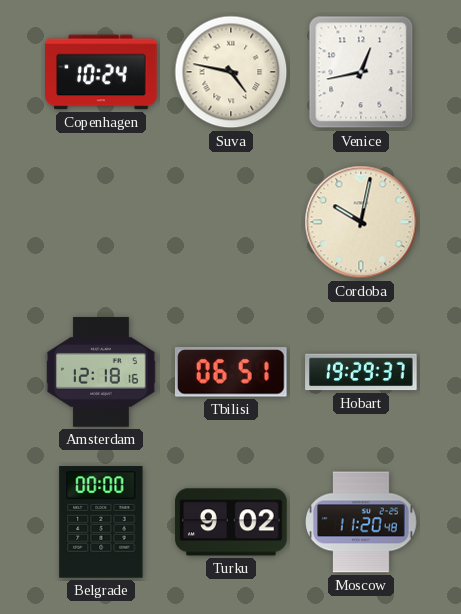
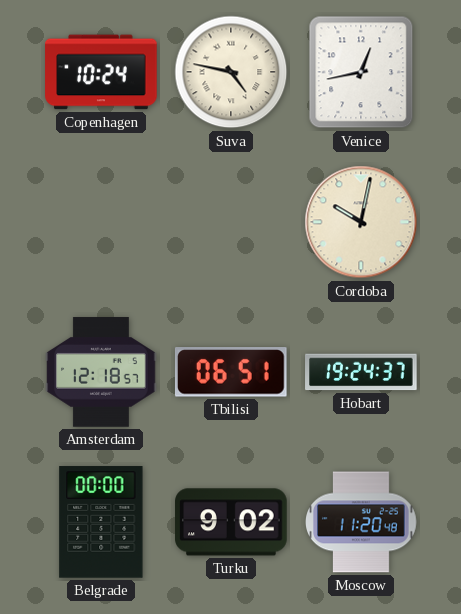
Amsterdam: 12:18:16 -> 12:18:57
Hobart: 19:29 -> 19:24
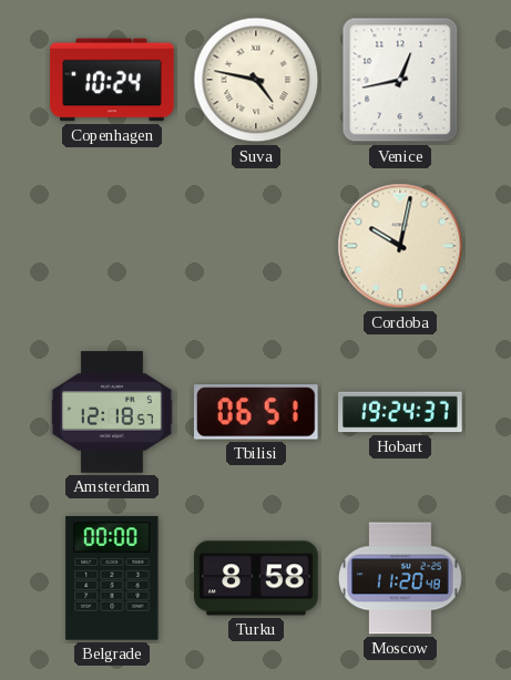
Turku: 9:02 -> 8:58
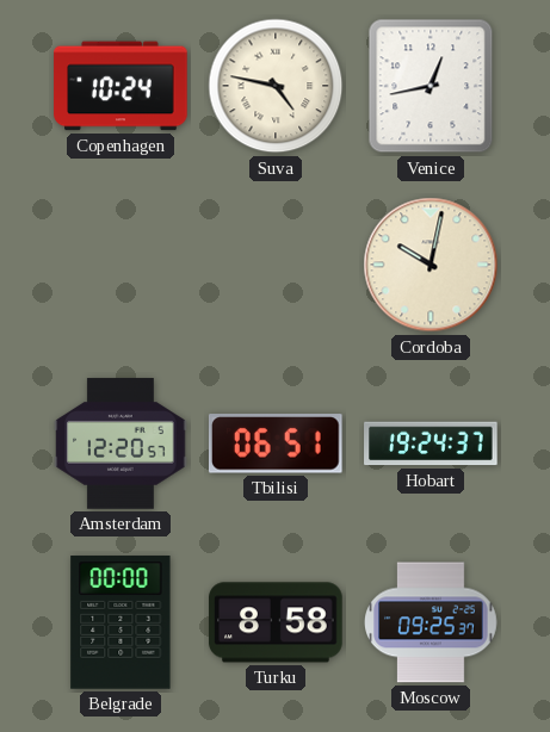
Amsterdam: 12:18 -> 12:20
Moscow: 11:20 -> 09:25
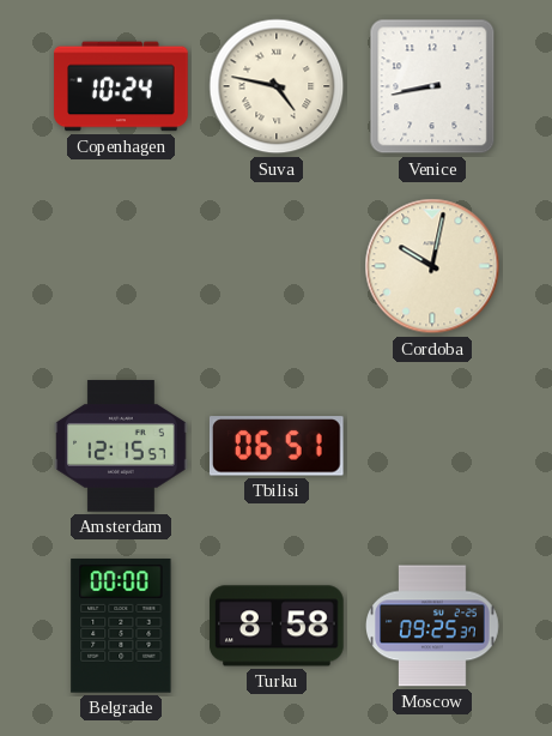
Venice: 12:43 -> 8:43
Amsterdam: 12:20 -> 12:15
Hobart: 19:24 -> none
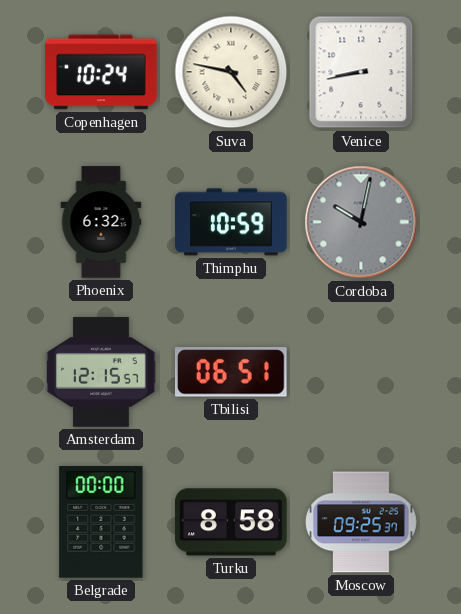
Phoenix: none -> 6:32
Thimphu: none -> 10:59
Cordoba dial: cream -> grey
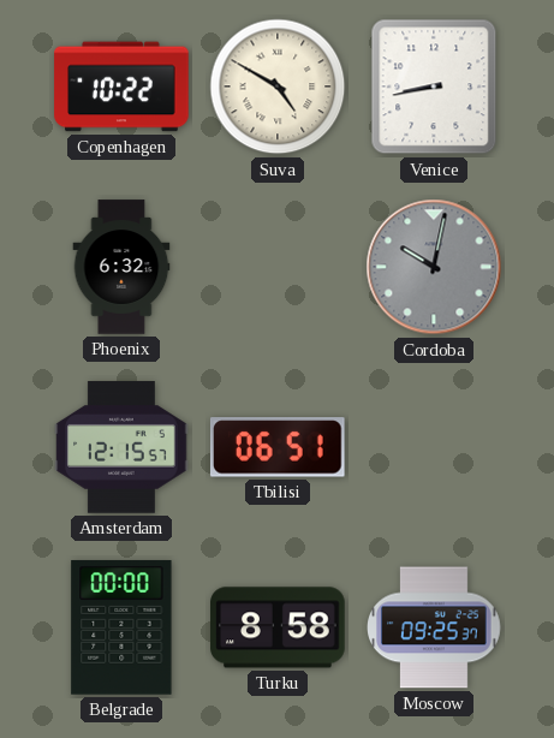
Copenhagen: 10:24 -> 10:22
Suva: 4:47 -> 4:50
Thimphu: 10:59 -> none
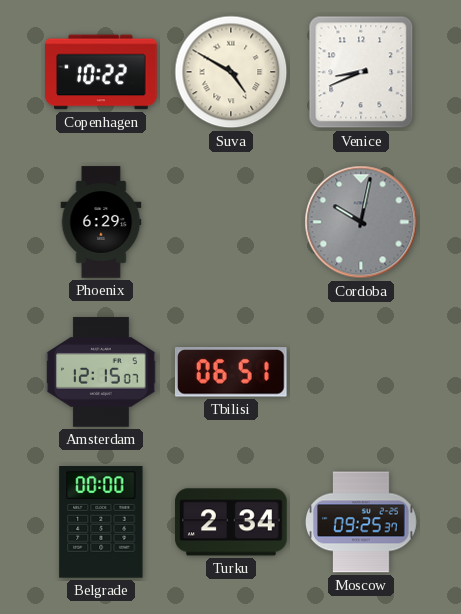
Venice: 8:43 -> 8:41
Phoenix: 6:32 -> 6:29
Amsterdam: 12:15:57 -> 12:15:07
Turku: 8:58 -> 2:34
